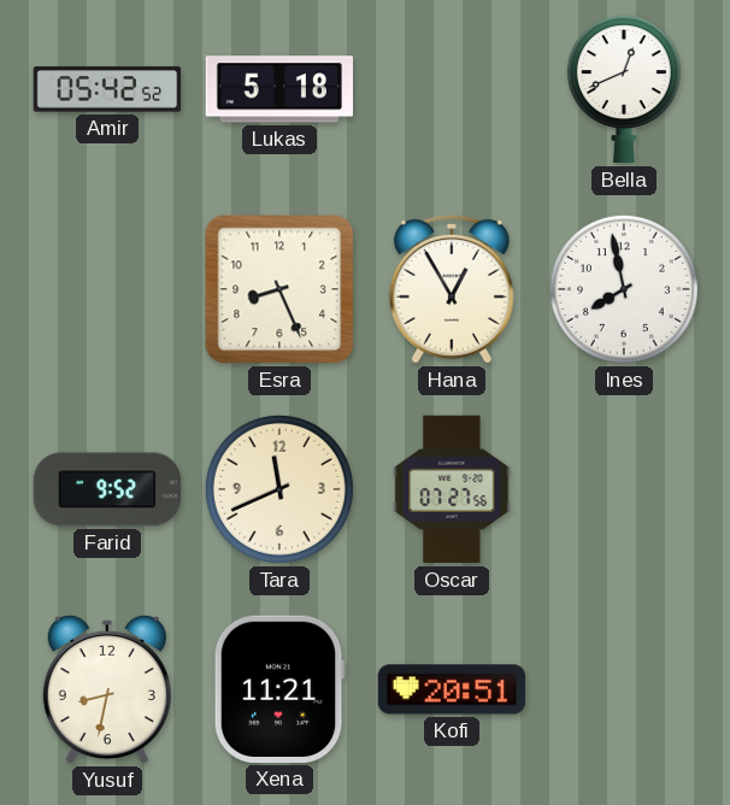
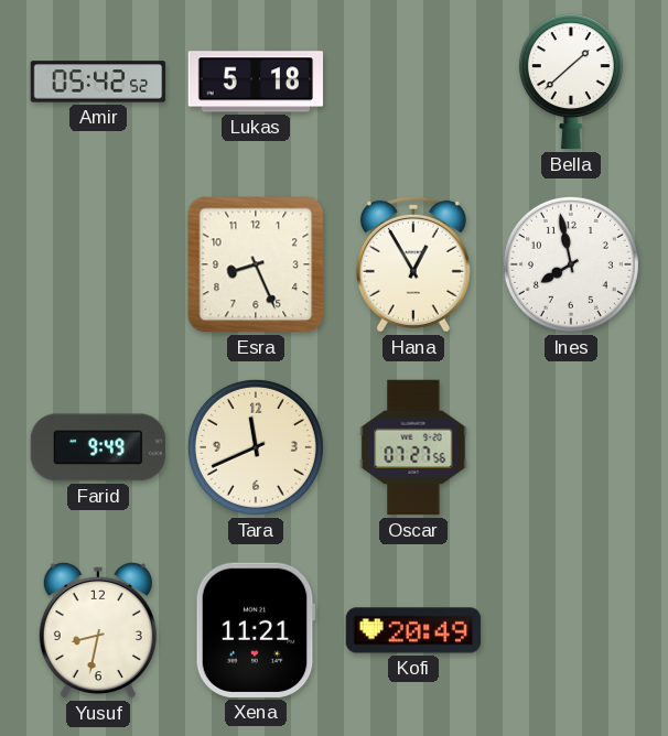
Bella: 12:41 -> 1:38
Farid: 9:52 -> 9:49
Kofi: 20:51 -> 20:49
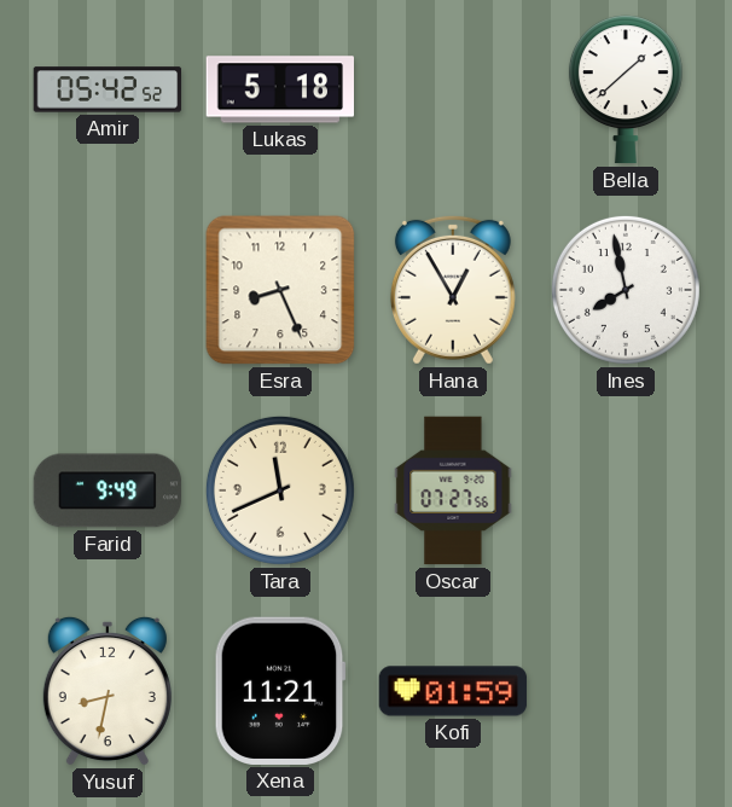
Kofi: 20:49 -> 01:59
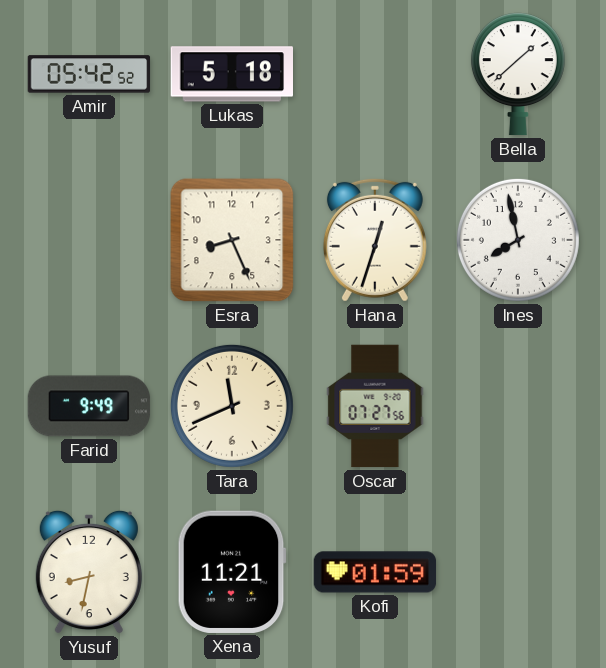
Hana: 12:55 -> 12:33
